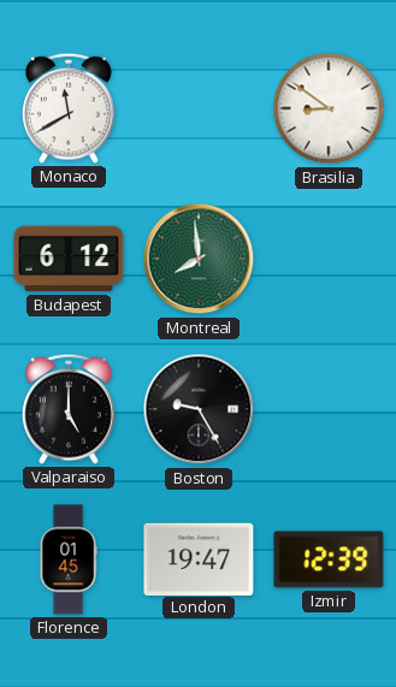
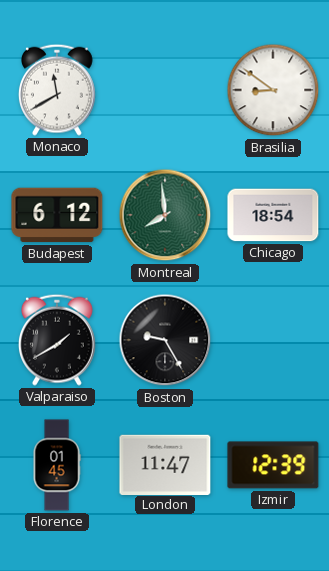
Chicago: none -> 18:54
Valparaiso: 5:00 -> 1:40
London: 19:47 -> 11:47
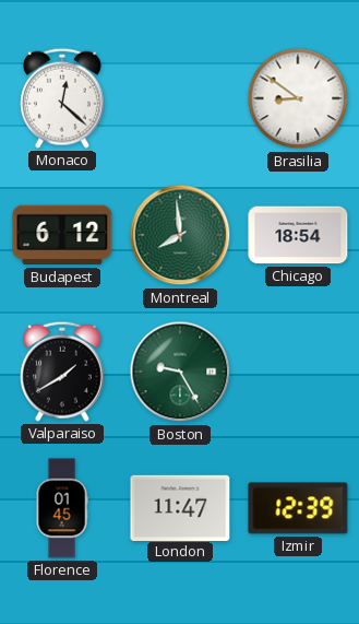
Monaco: 11:40 -> 12:22
Boston dial: black -> green
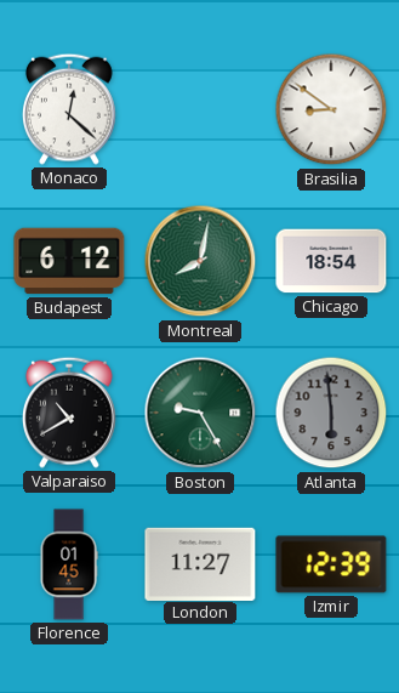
Montreal: 7:59 -> 8:02
Valparaiso: 1:40 -> 10:40
Atlanta: none -> 5:59
London: 11:47 -> 11:27
